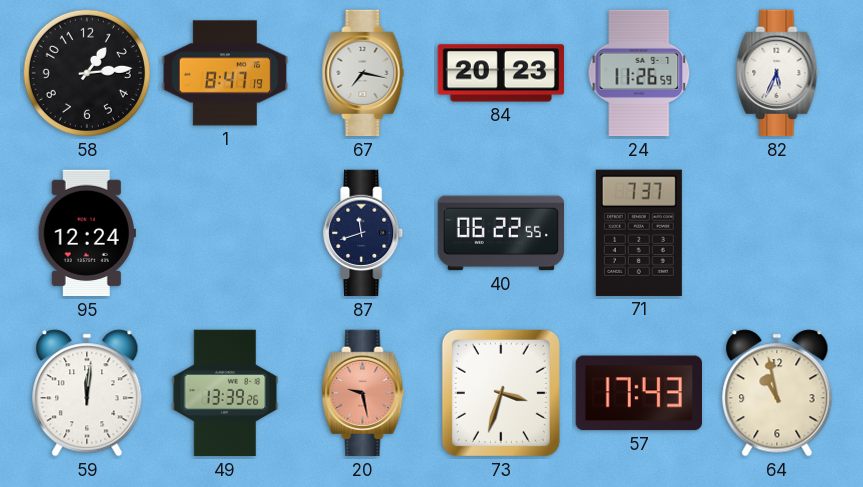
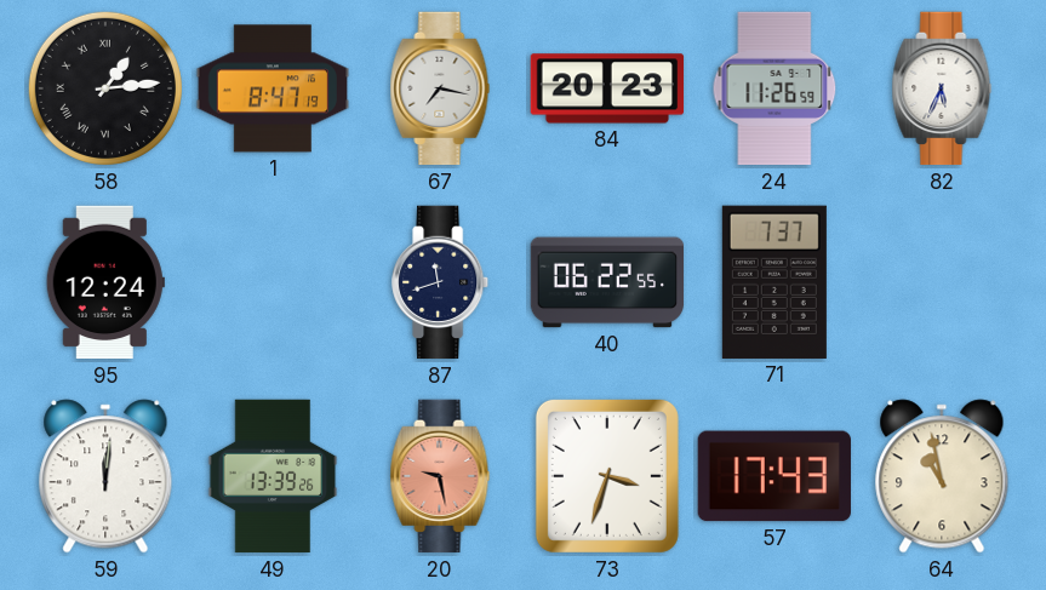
58 numerals: Arabic -> Roman
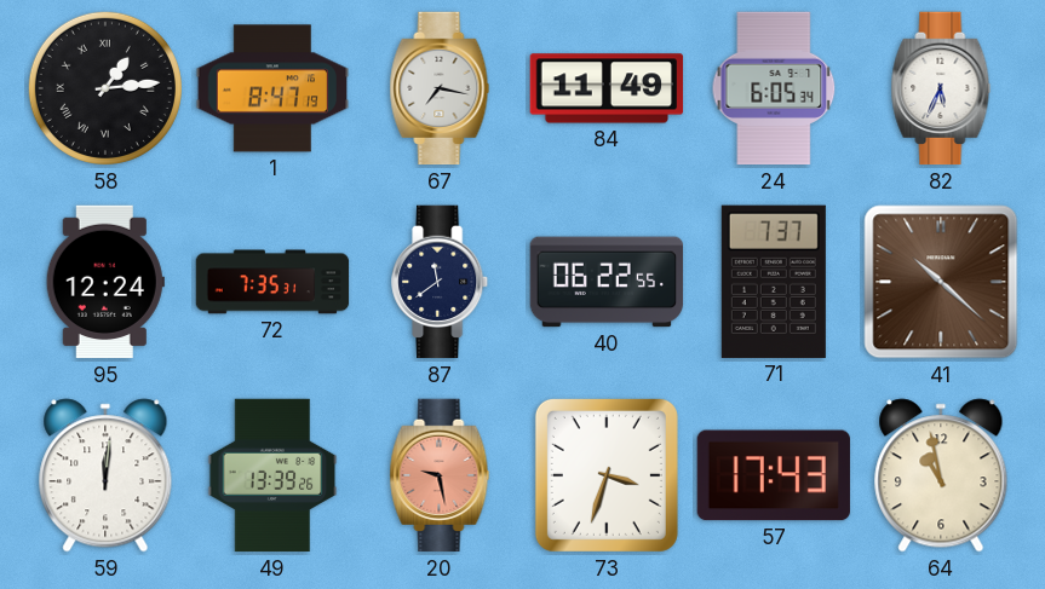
84: 20:23 -> 11:49
24: 11:26 -> 6:05
72: none -> 7:35
87: 11:42 -> 11:39
41: none -> 10:22
